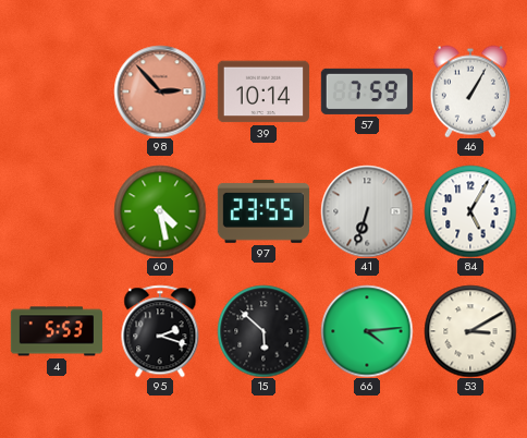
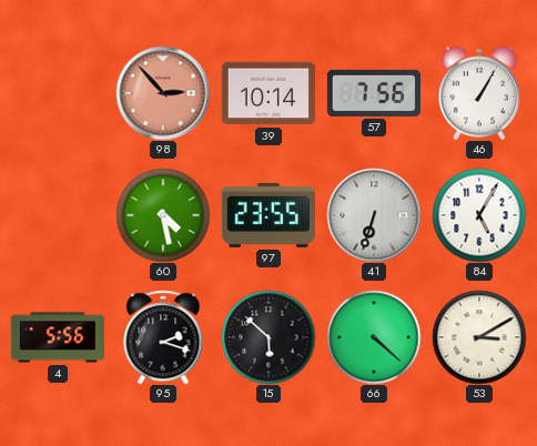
57: 7:59 -> 7:56
4: 5:53 -> 5:56
66: 4:14 -> 4:22
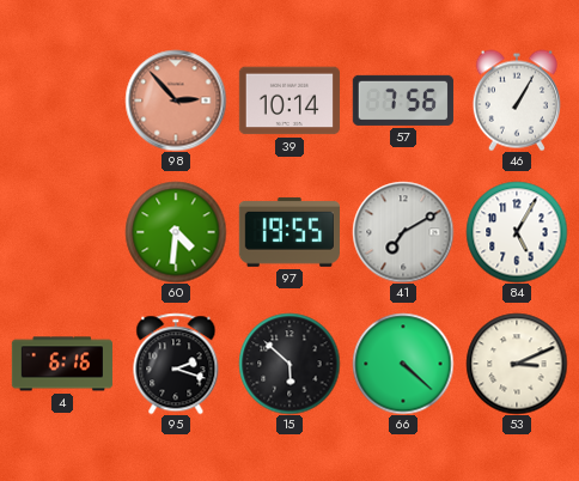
60: 4:28 -> 4:31
97: 23:55 -> 19:55
41: 6:33 -> 7:10
4: 5:56 -> 6:16
53: 3:10 -> 3:11
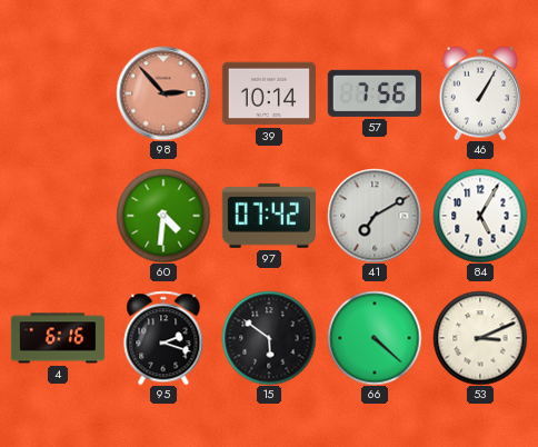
97: 19:55 -> 07:42
15: 5:52 -> 5:51
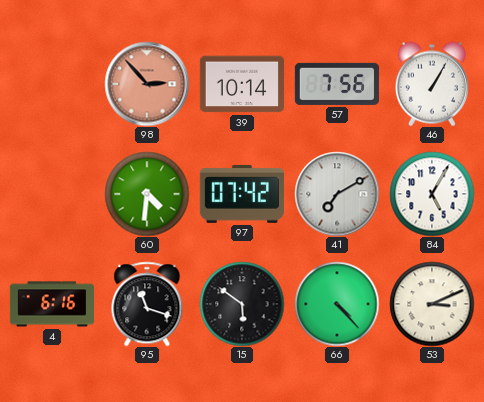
95: 2:18 -> 11:18
66: 4:22 -> 4:23
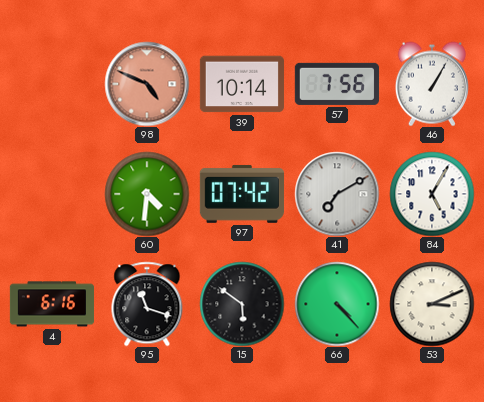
98: 2:53 -> 4:49
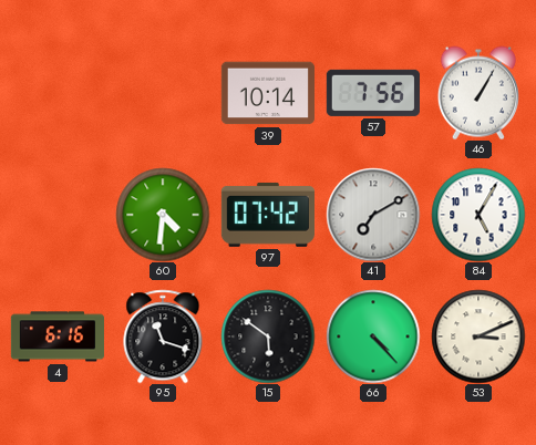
98: 4:49 -> none
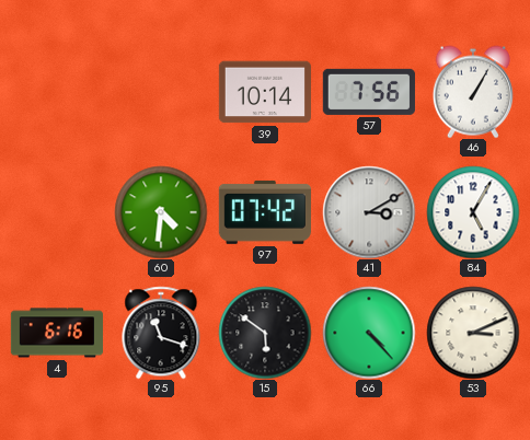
41: 7:10 -> 3:10
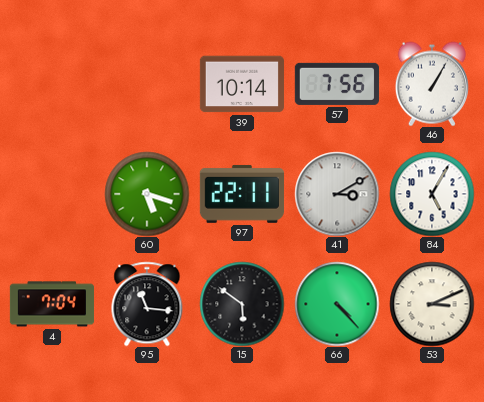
60: 4:31 -> 5:18
97: 07:42 -> 22:11
4: 6:16 -> 7:04
95: 11:18 -> 11:16
